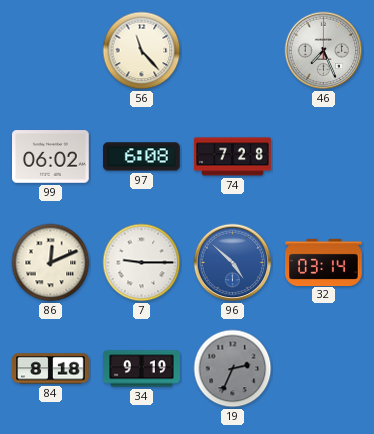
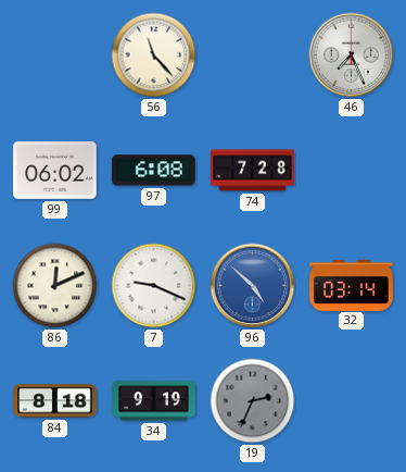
7: 9:15 -> 9:19
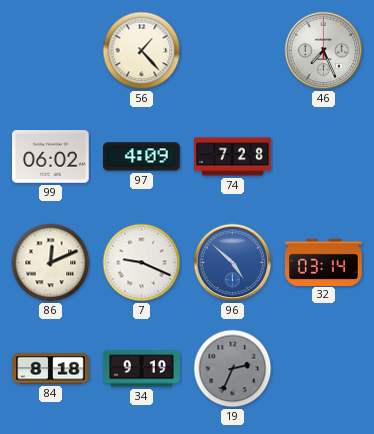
56: 11:23 -> 1:23
97: 6:08 -> 4:09
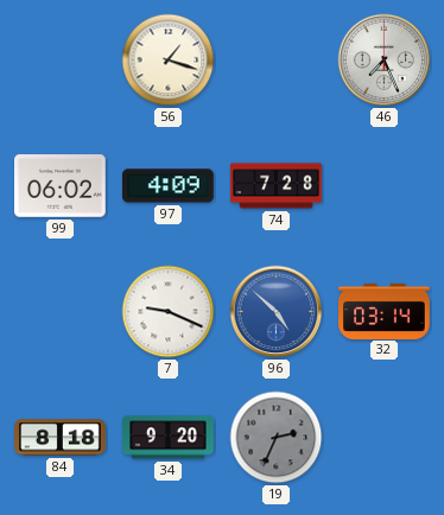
56: 1:23 -> 1:18
86: 12:11 -> none
34: 9:19 -> 9:20
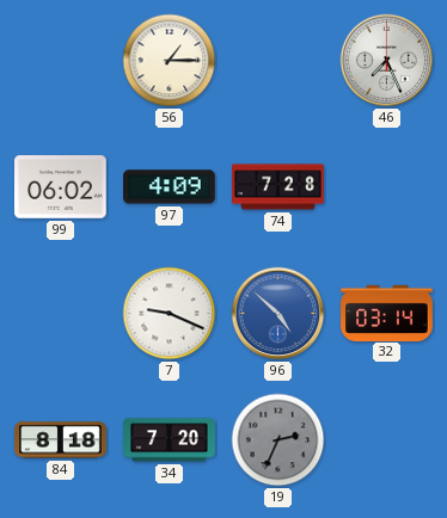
56: 1:18 -> 1:15
34: 9:20 -> 7:20
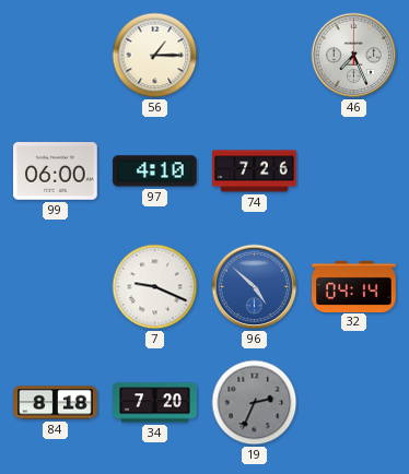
99: 06:02 -> 06:00
97: 4:09 -> 4:10
74: 7:28 -> 7:26
32: 03:14 -> 04:14
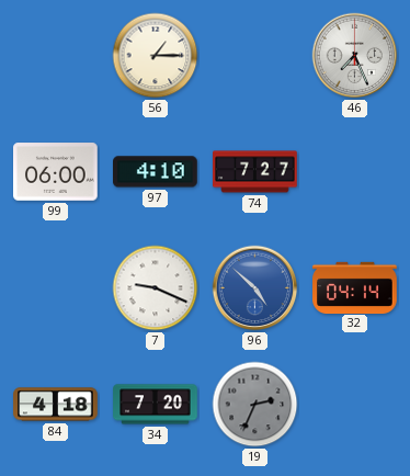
74: 7:26 -> 7:27
84: 8:18 -> 4:18
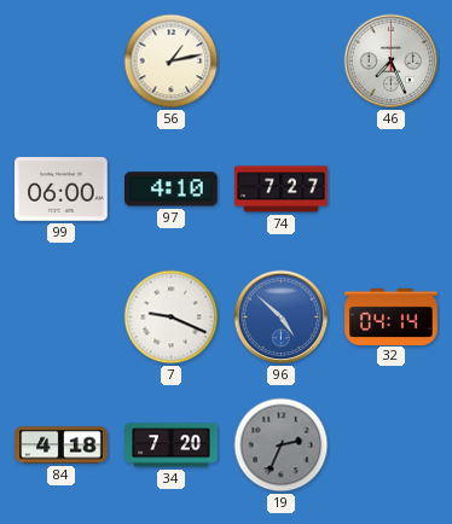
56: 1:15 -> 1:13
